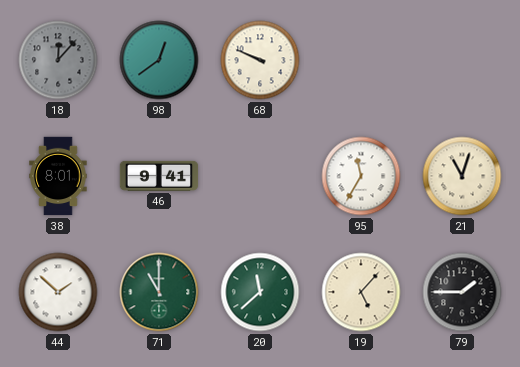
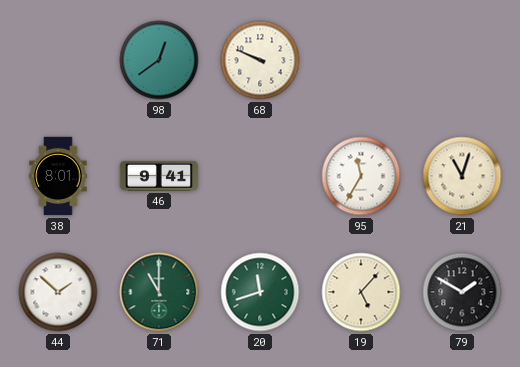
18: 12:07 -> none
20: 11:38 -> 11:42
79: 1:45 -> 1:50
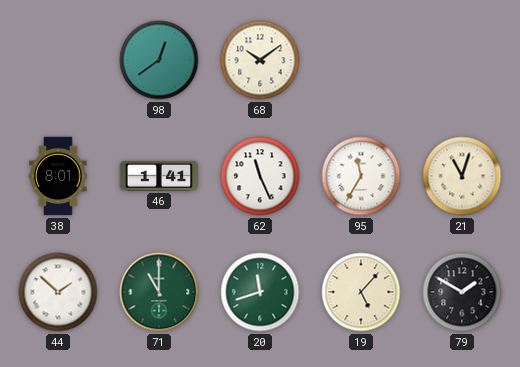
68: 9:49 -> 10:09
46: 9:41 -> 1:41
62: none -> 11:26
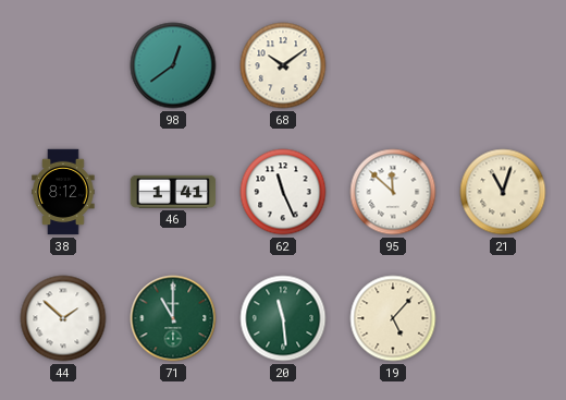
38: 8:01 -> 8:12
95: 11:35 -> 11:52
20: 11:42 -> 11:29
79: 1:50 -> none
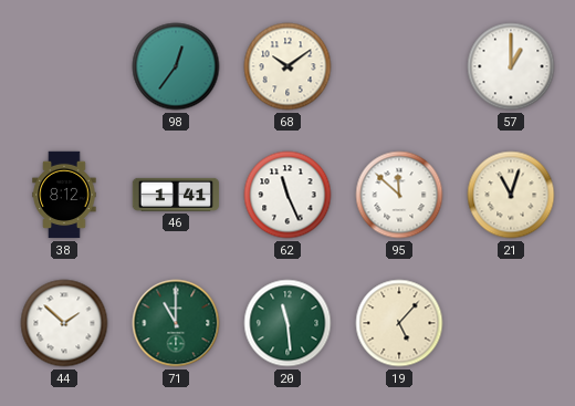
98: 12:39 -> 12:36
57: none -> 1:00
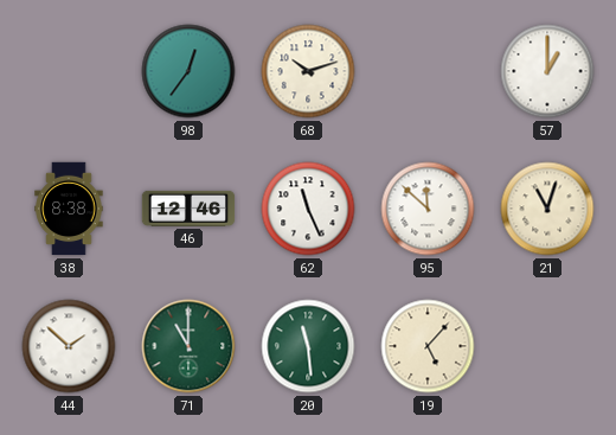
68: 10:09 -> 10:12
38: 8:12 -> 8:38
46: 1:41 -> 12:46
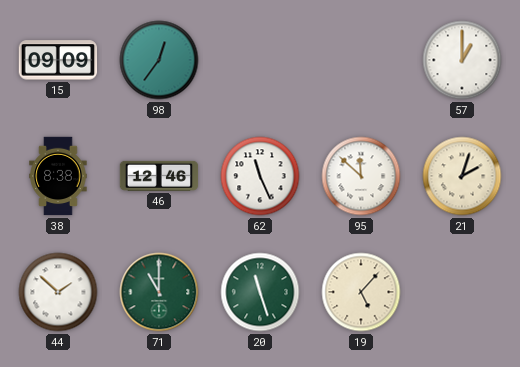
15: none -> 09:09
68: 10:12 -> none
21: 11:03 -> 2:03
20: 11:29 -> 11:27
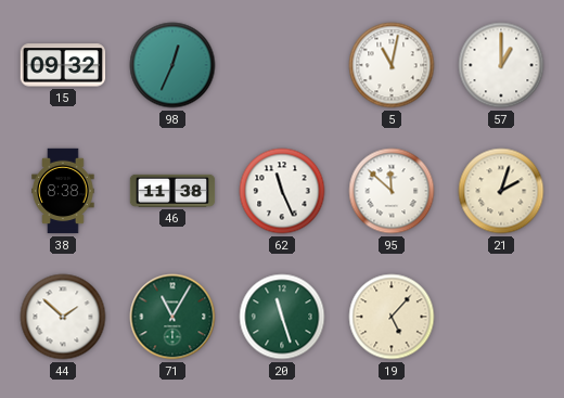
15: 09:09 -> 09:32
98: 12:36 -> 12:34
5: none -> 11:02
46: 12:46 -> 11:38
71: 11:00 -> 11:05
